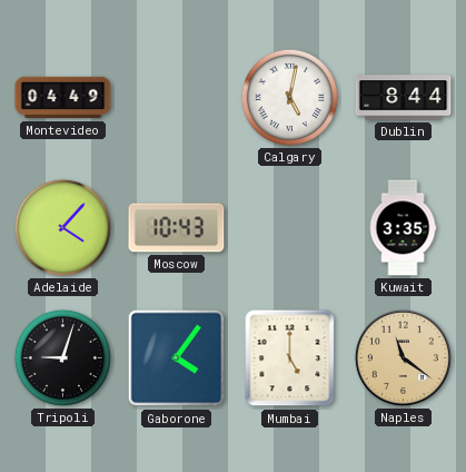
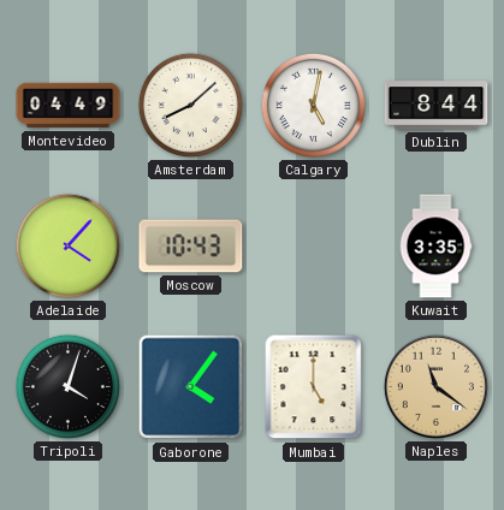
Amsterdam: none -> 8:08
Tripoli: 9:03 -> 4:03
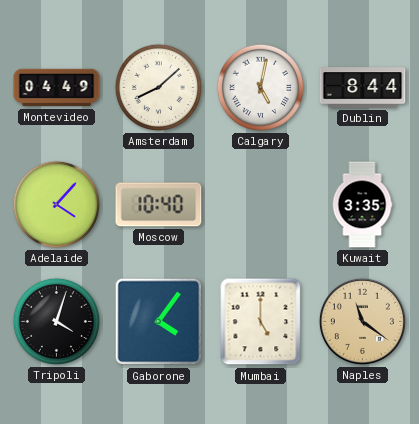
Moscow: 10:43 -> 10:40
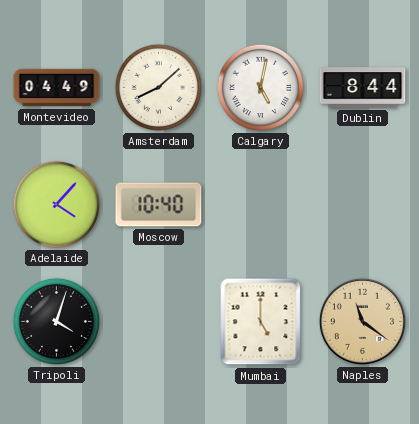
Kuwait: 3:35 -> none
Gaborone: 4:06 -> none
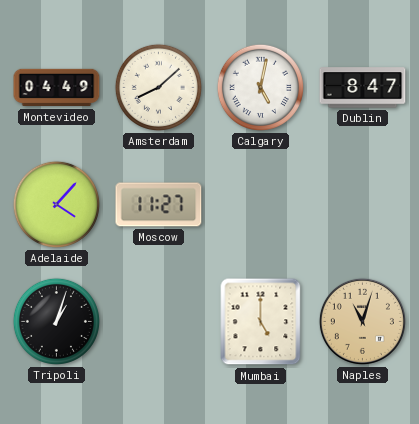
Dublin: 8:44 -> 8:47
Moscow: 10:40 -> 11:27
Tripoli: 4:03 -> 1:03
Naples: 11:21 -> 11:03
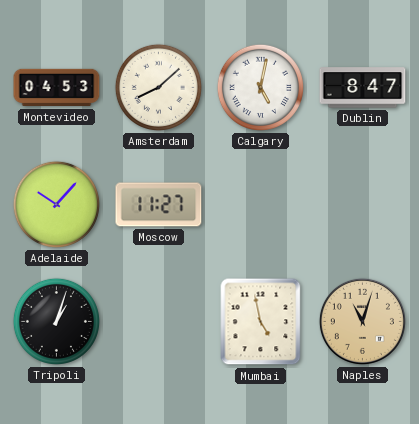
Montevideo: 04:49 -> 04:53
Adelaide: 4:07 -> 10:07
Mumbai: 5:00 -> 4:58
